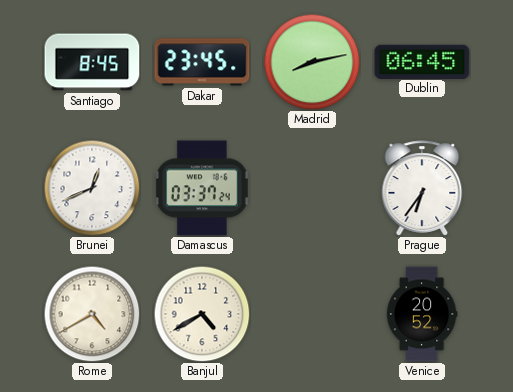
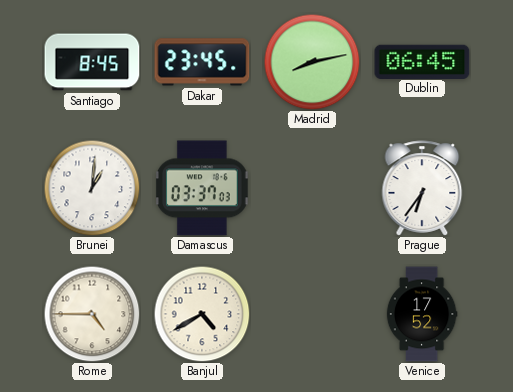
Brunei: 12:41 -> 1:01
Damascus: 03:37:24 -> 03:37:03
Rome: 4:40 -> 4:45
Venice: 20:52 -> 17:52
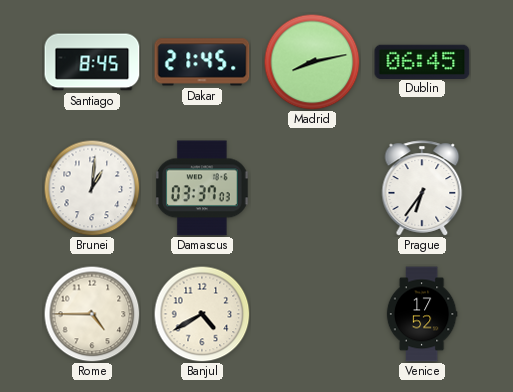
Dakar: 23:45 -> 21:45
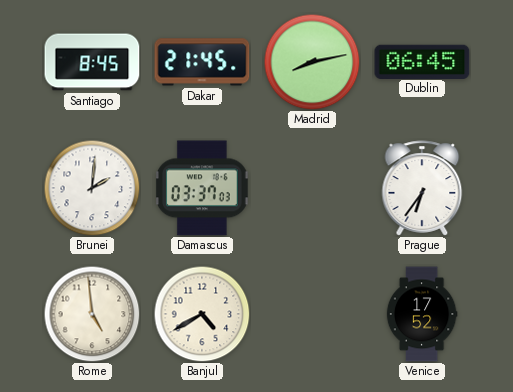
Brunei: 1:01 -> 2:01
Rome: 4:45 -> 4:59
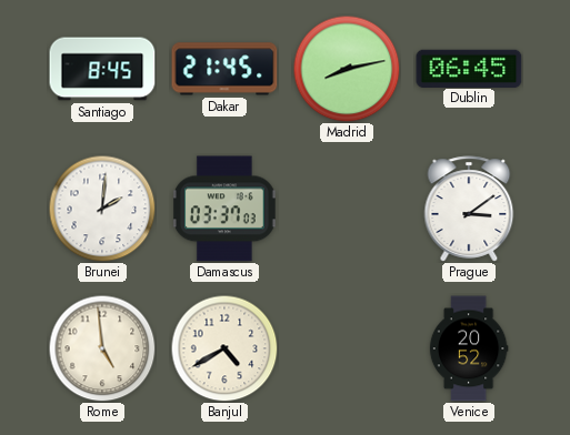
Prague: 6:36 -> 3:09
Venice: 17:52 -> 20:52
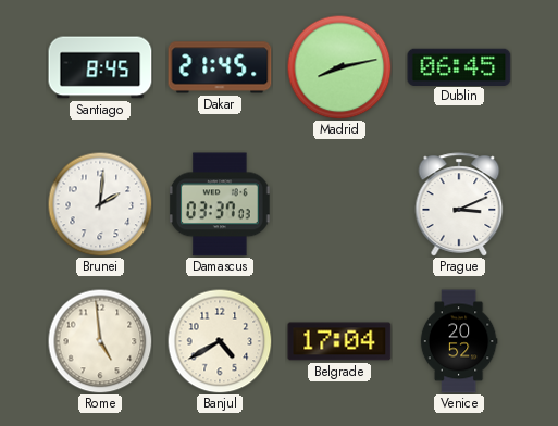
Prague: 3:09 -> 3:11
Belgrade: none -> 17:04
